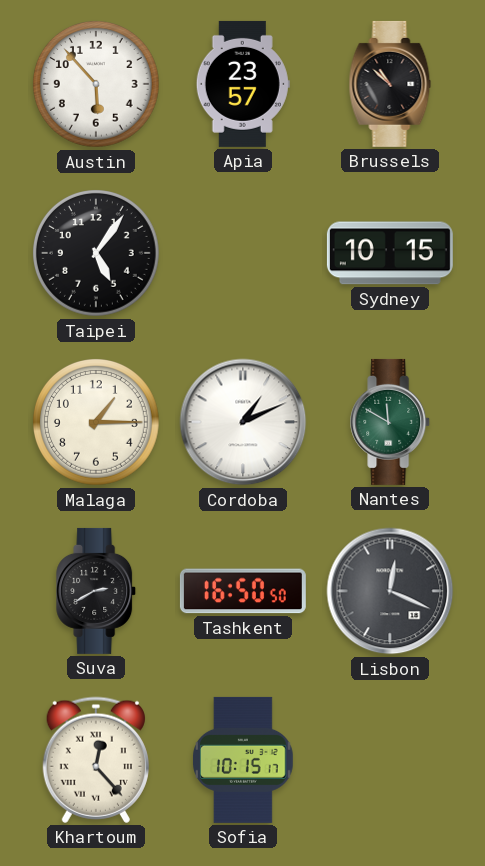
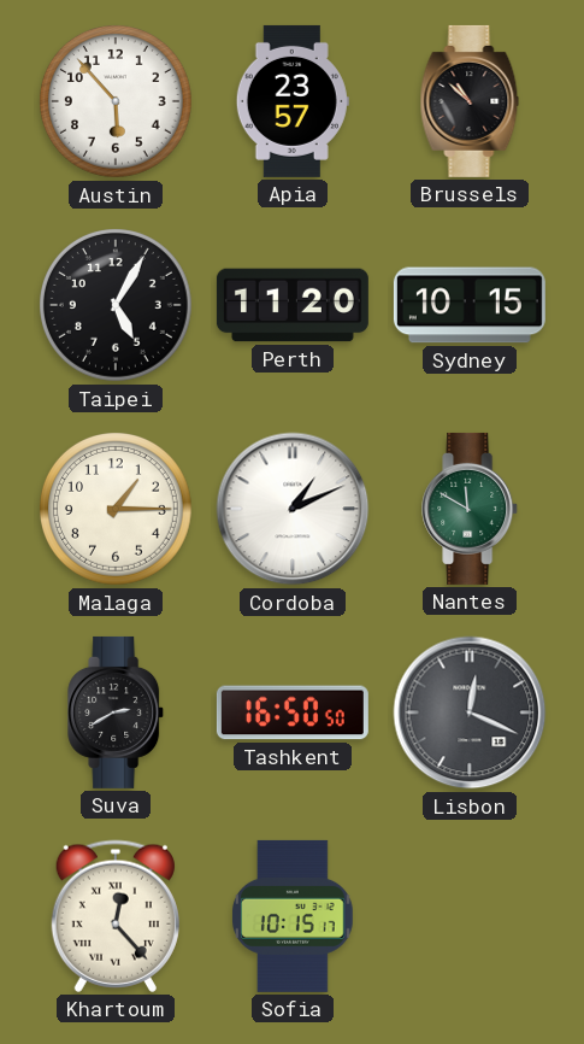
Taipei: 5:06 -> 5:05
Perth: none -> 11:20
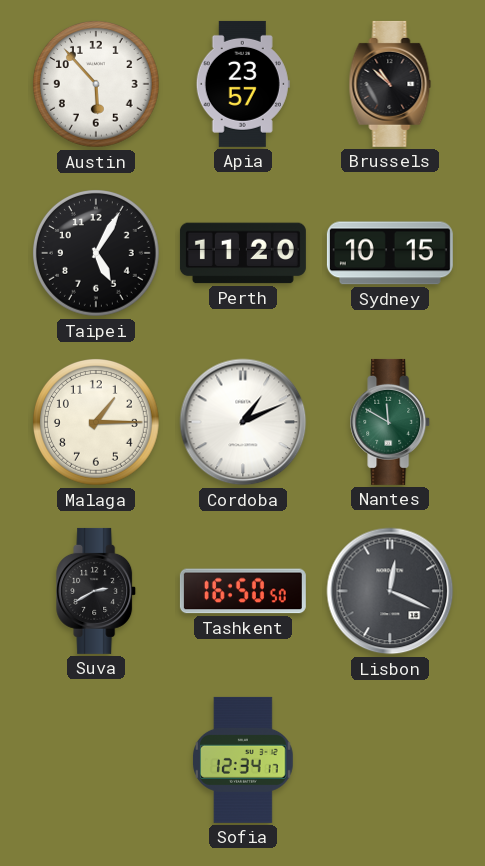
Khartoum: 12:23 -> none
Sofia: 10:15 -> 12:34
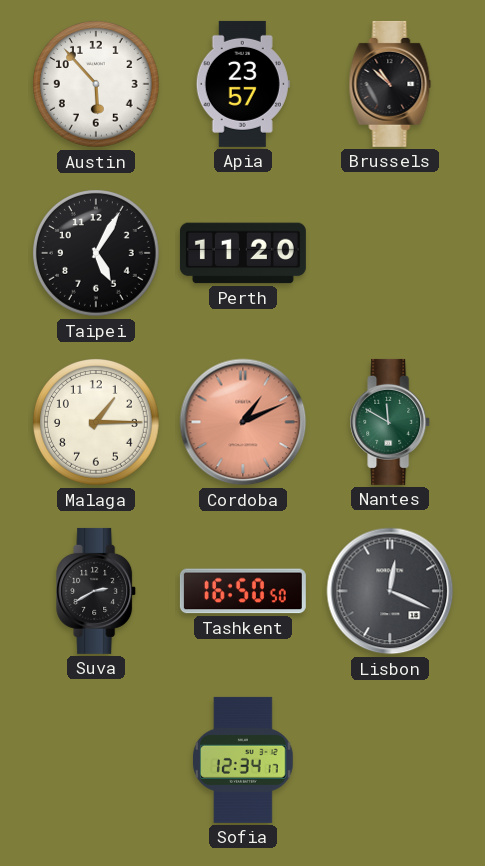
Sydney: 10:15 -> none
Cordoba dial: white -> salmon
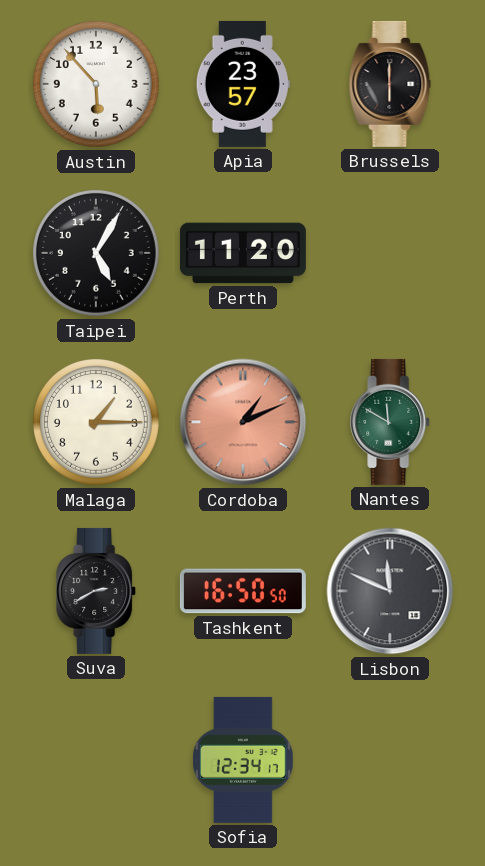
Brussels: 10:52 -> 6:00
Lisbon: 12:19 -> 11:49
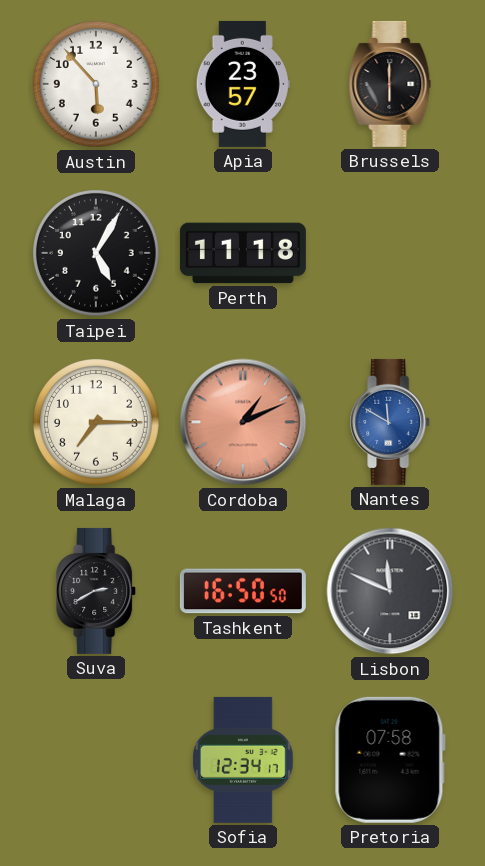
Perth: 11:20 -> 11:18
Malaga: 1:15 -> 7:15
Nantes dial: green -> blue
Pretoria: none -> 07:58
